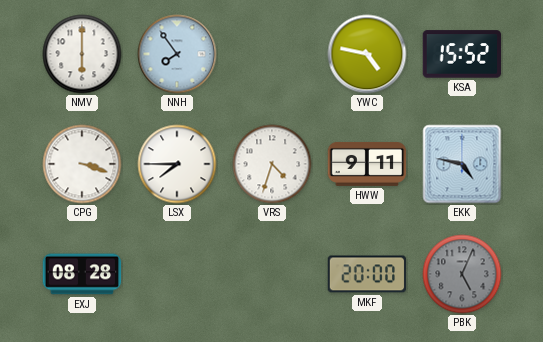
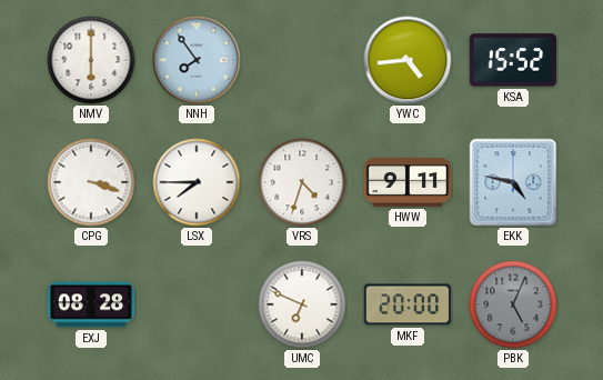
YWC: 4:47 -> 4:44
UMC: none -> 6:49
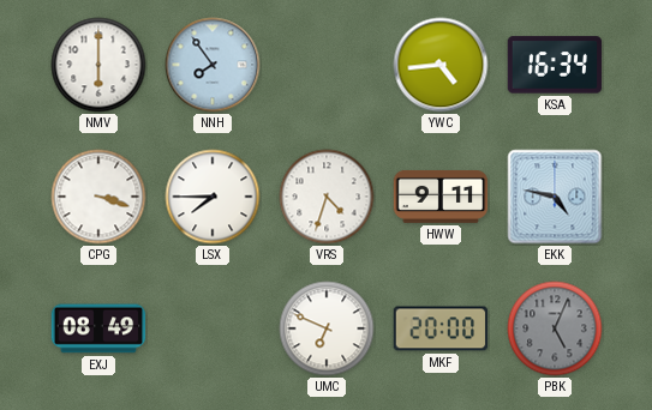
KSA: 15:52 -> 16:34
EXJ: 08:28 -> 08:49
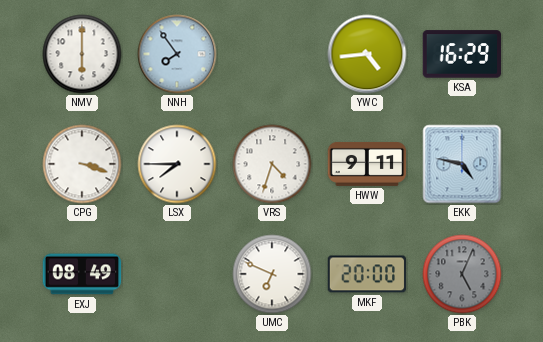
KSA: 16:34 -> 16:29
